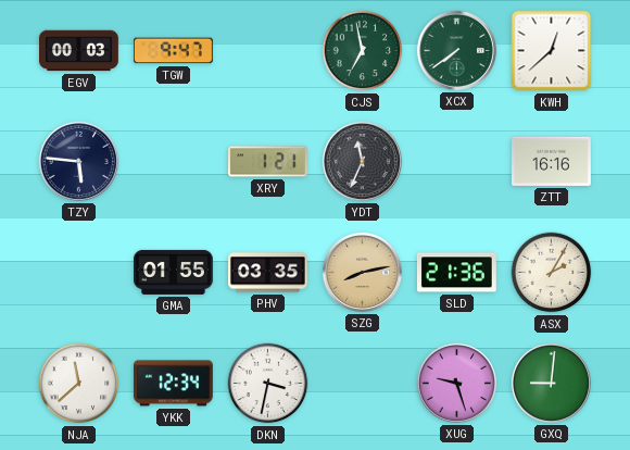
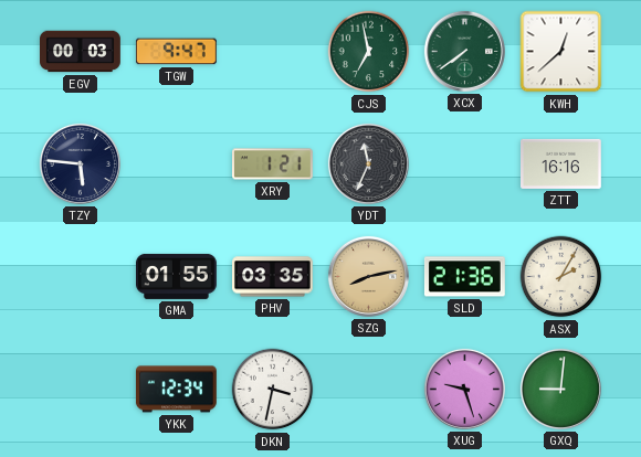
NJA: 11:38 -> none
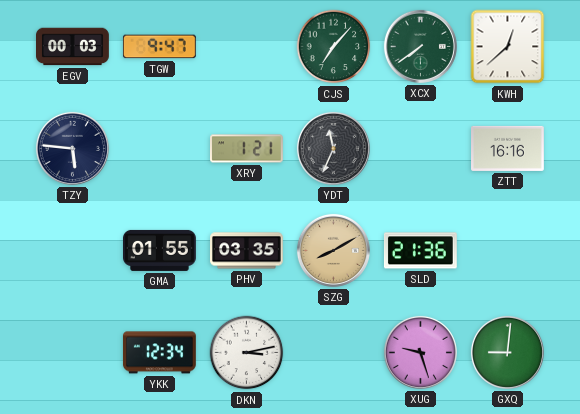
CJS: 6:58 -> 7:07
SZG: 8:13 -> 8:10
ASX: 2:05 -> none
DKN: 3:32 -> 3:13
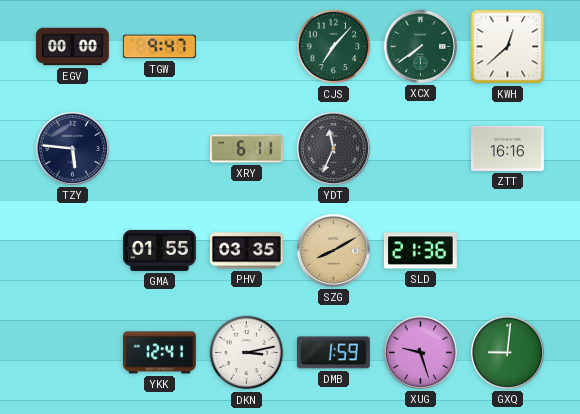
EGV: 00:03 -> 00:00
XRY: 1:21 -> 6:11
YKK: 12:34 -> 12:41
DMB: none -> 1:59
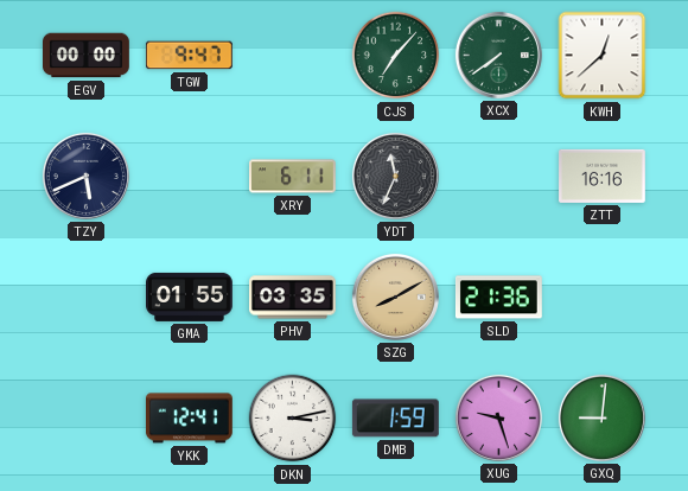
TZY: 5:46 -> 5:41
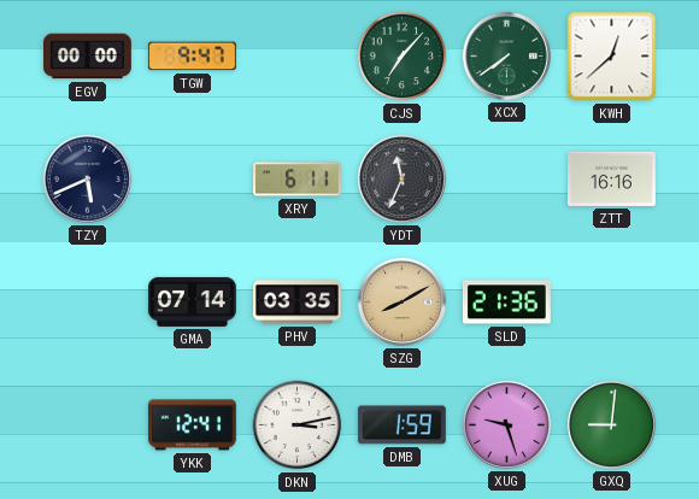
GMA: 01:55 -> 07:14
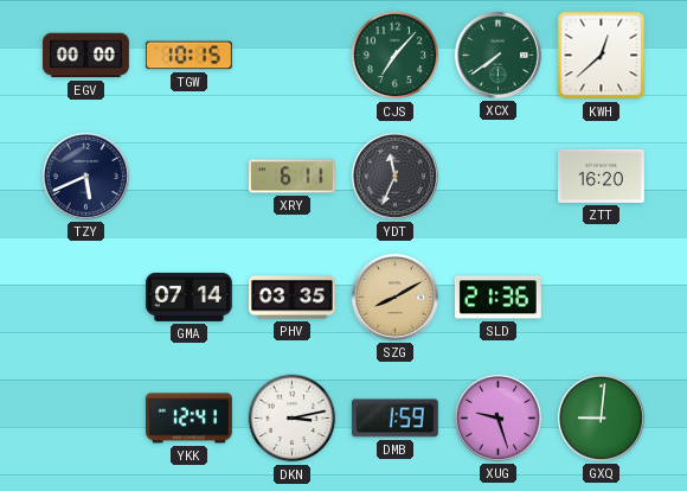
TGW: 9:47 -> 10:15
ZTT: 16:16 -> 16:20
